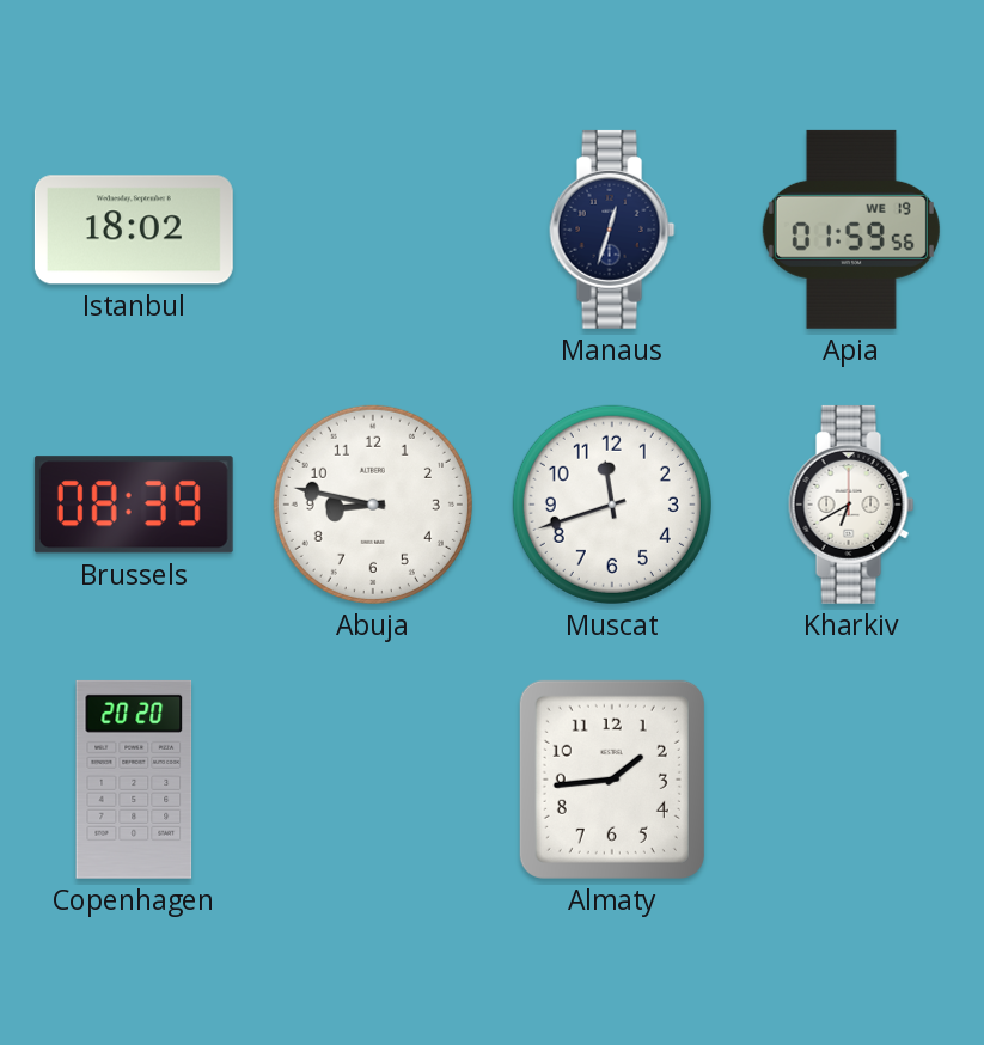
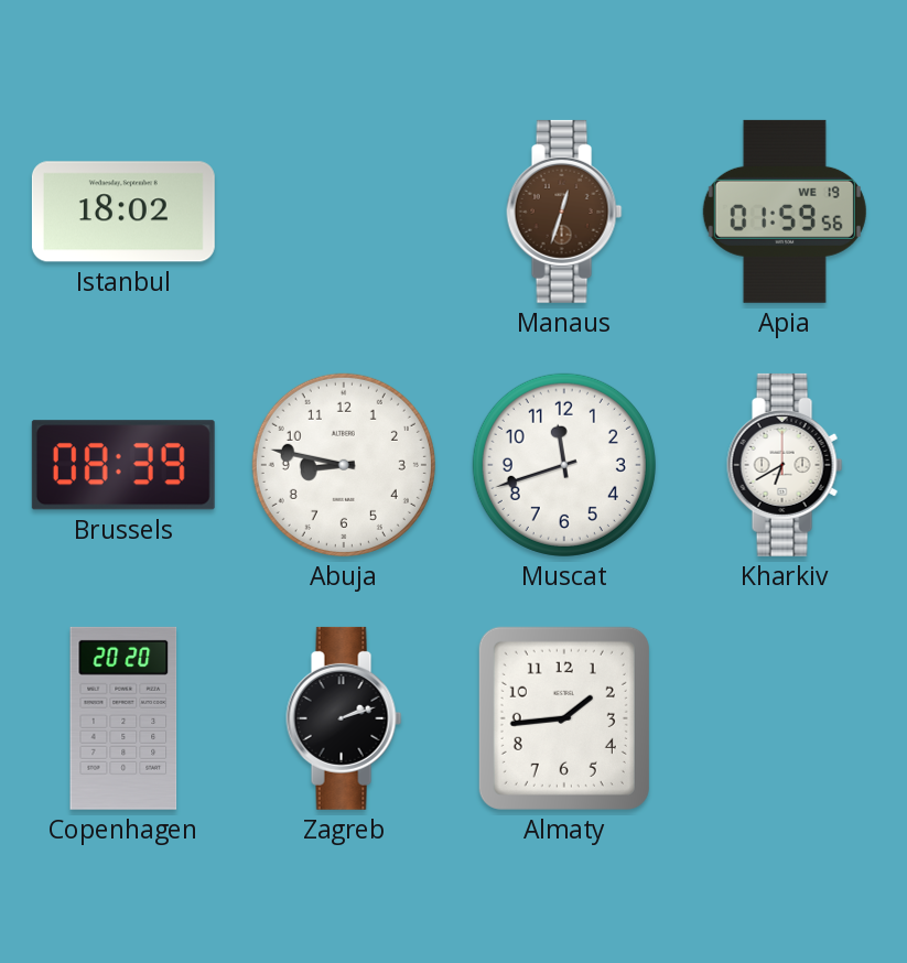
Manaus dial: navy -> brown
Zagreb: none -> 2:12
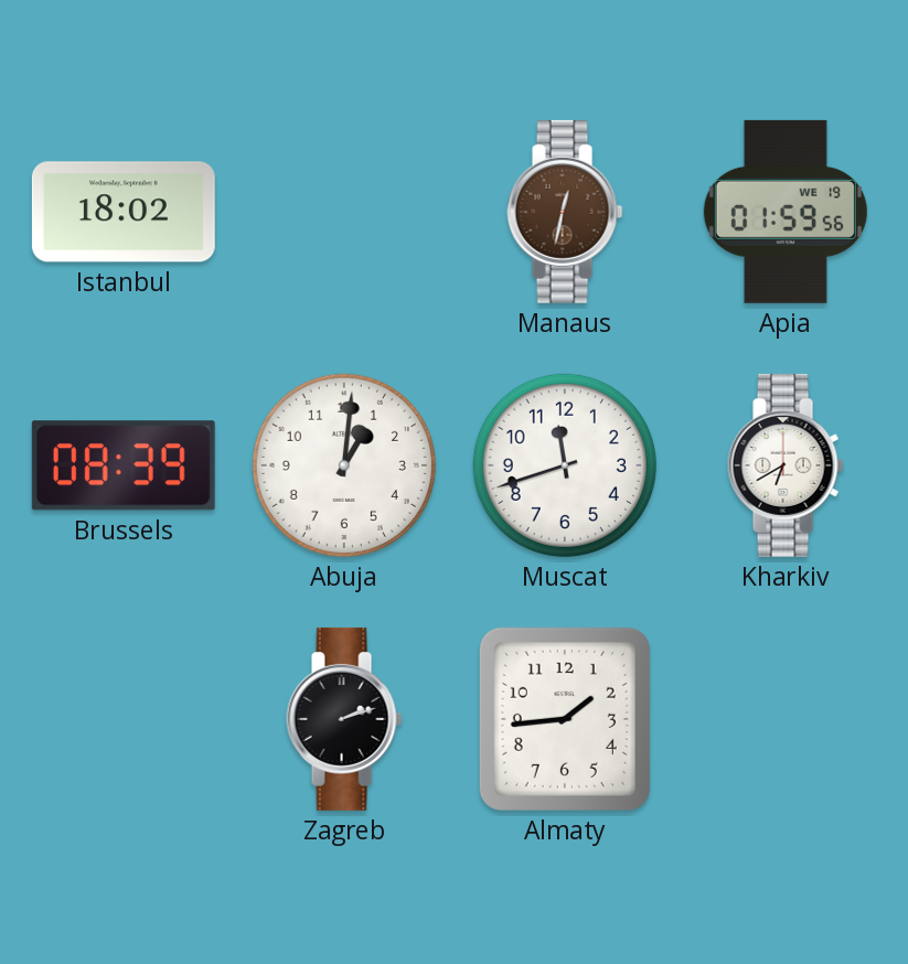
Manaus: 12:33 -> 12:32
Abuja: 8:47 -> 1:01
Copenhagen: 20:20 -> none
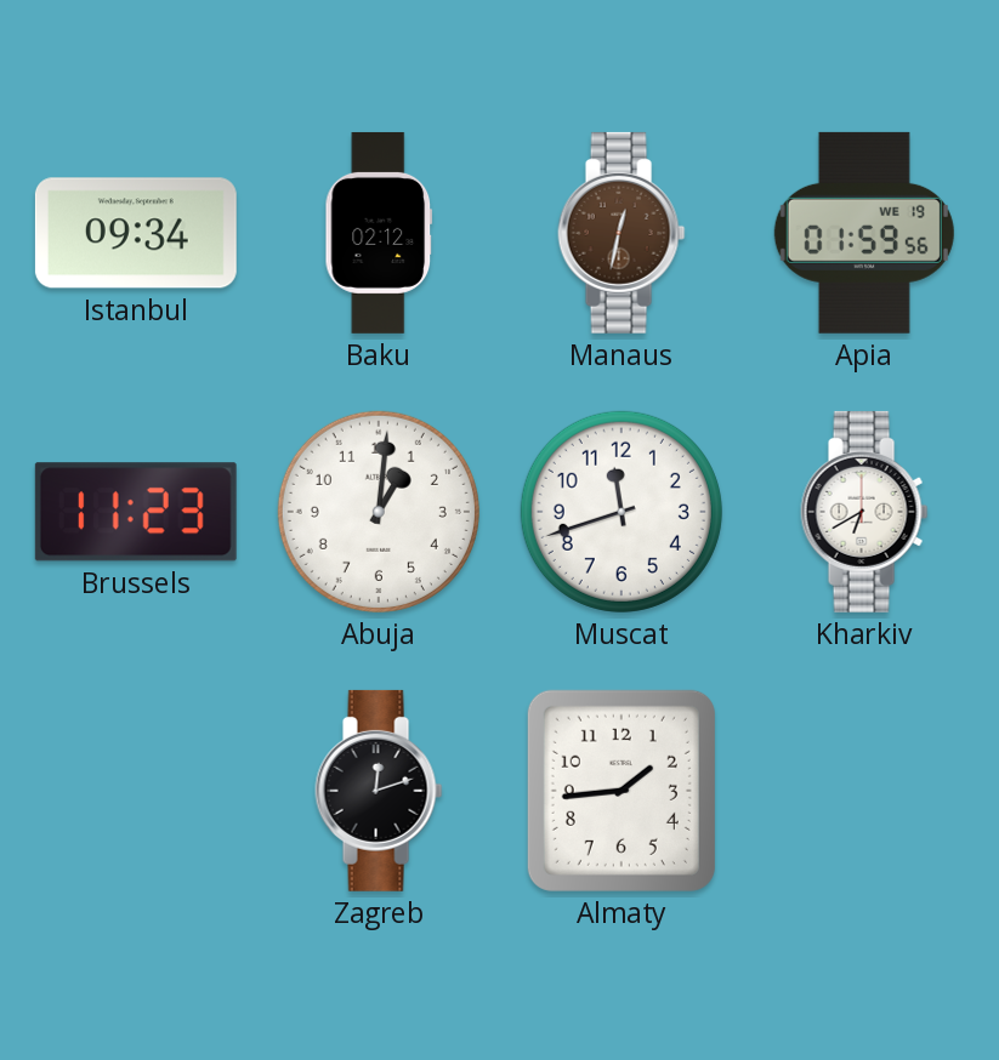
Istanbul: 18:02 -> 09:34
Baku: none -> 02:12
Brussels: 08:39 -> 11:23
Zagreb: 2:12 -> 12:12
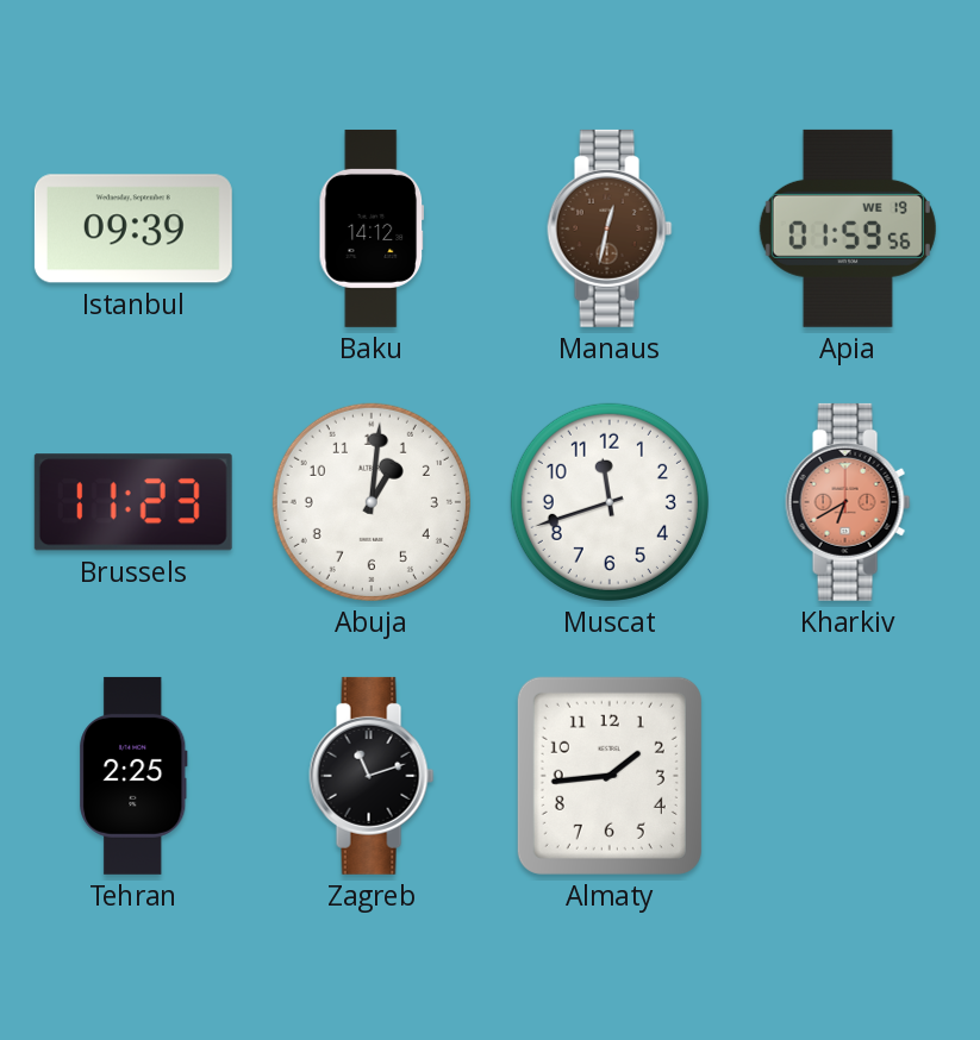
Istanbul: 09:34 -> 09:39
Baku: 02:12 -> 14:12
Kharkiv dial: white -> salmon
Tehran: none -> 2:25
Zagreb: 12:12 -> 11:12
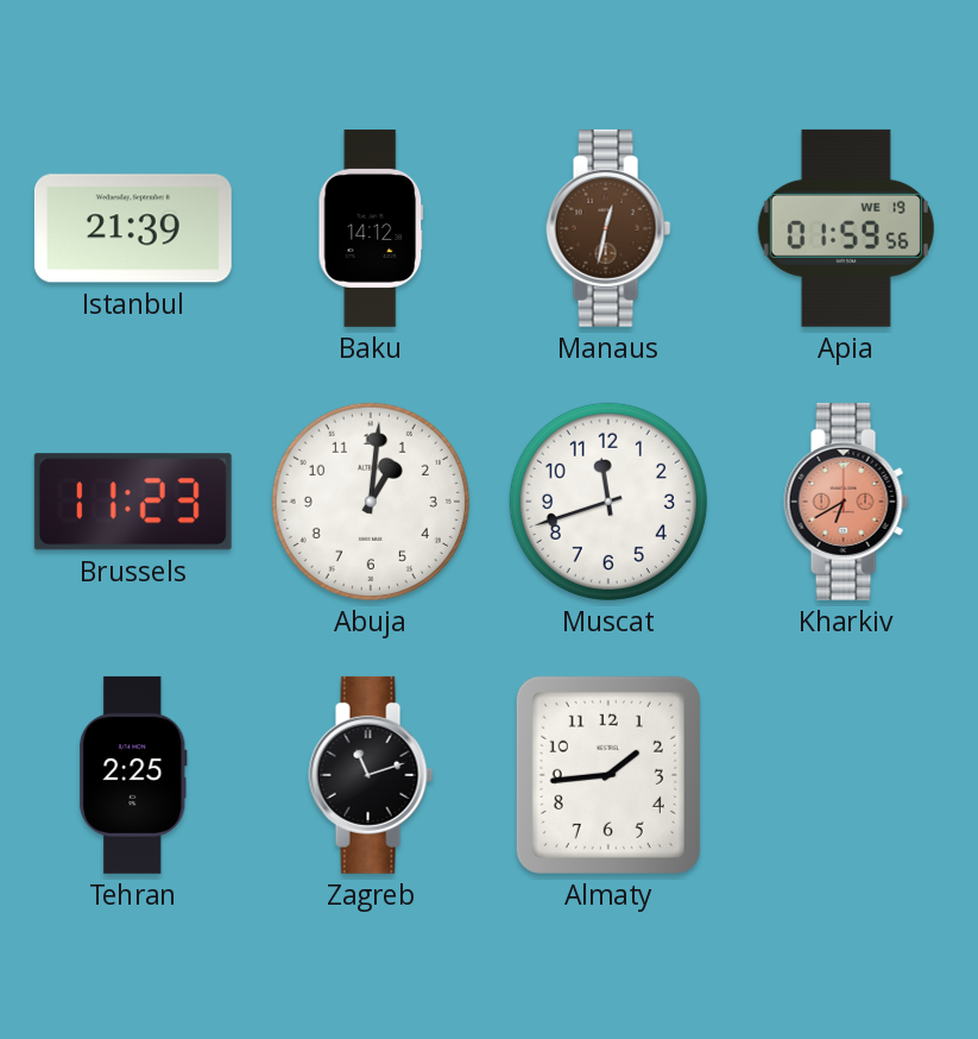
Istanbul: 09:39 -> 21:39
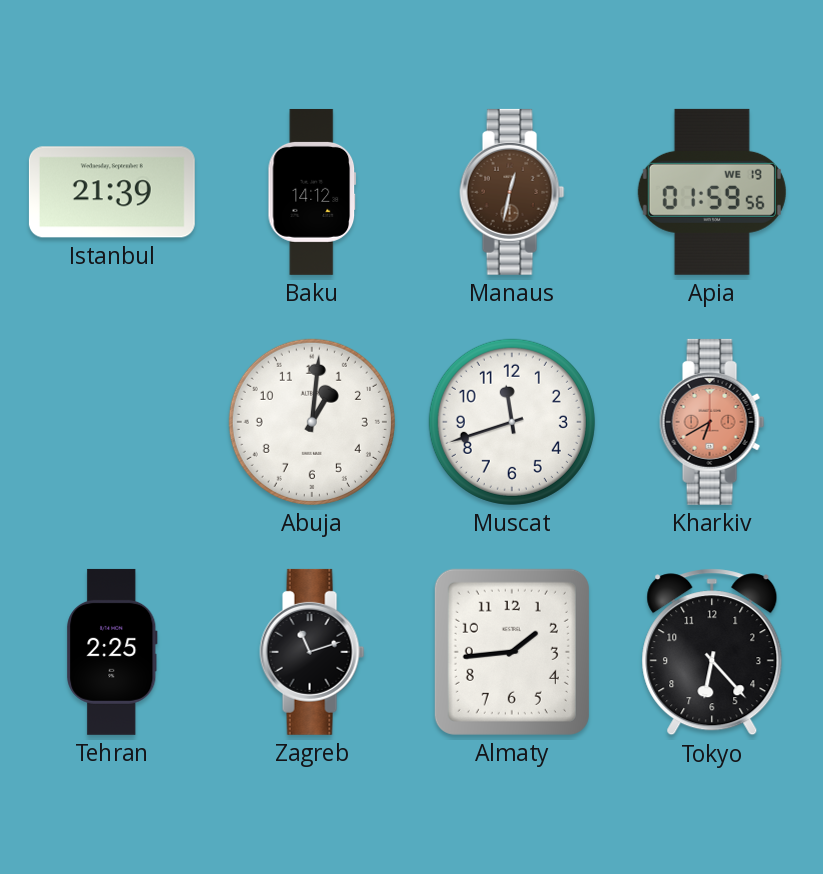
Brussels: 11:23 -> none
Tokyo: none -> 6:23
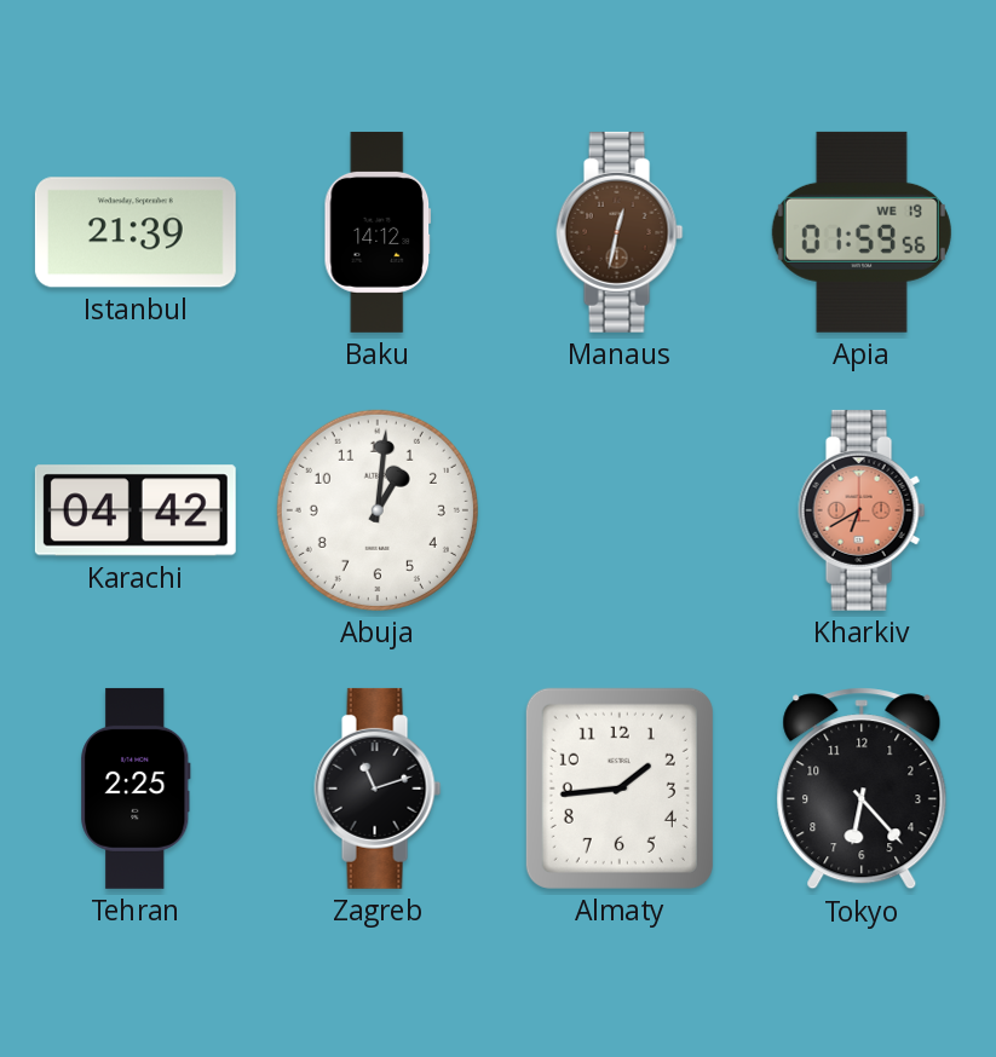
Karachi: none -> 04:42
Muscat: 11:42 -> none
